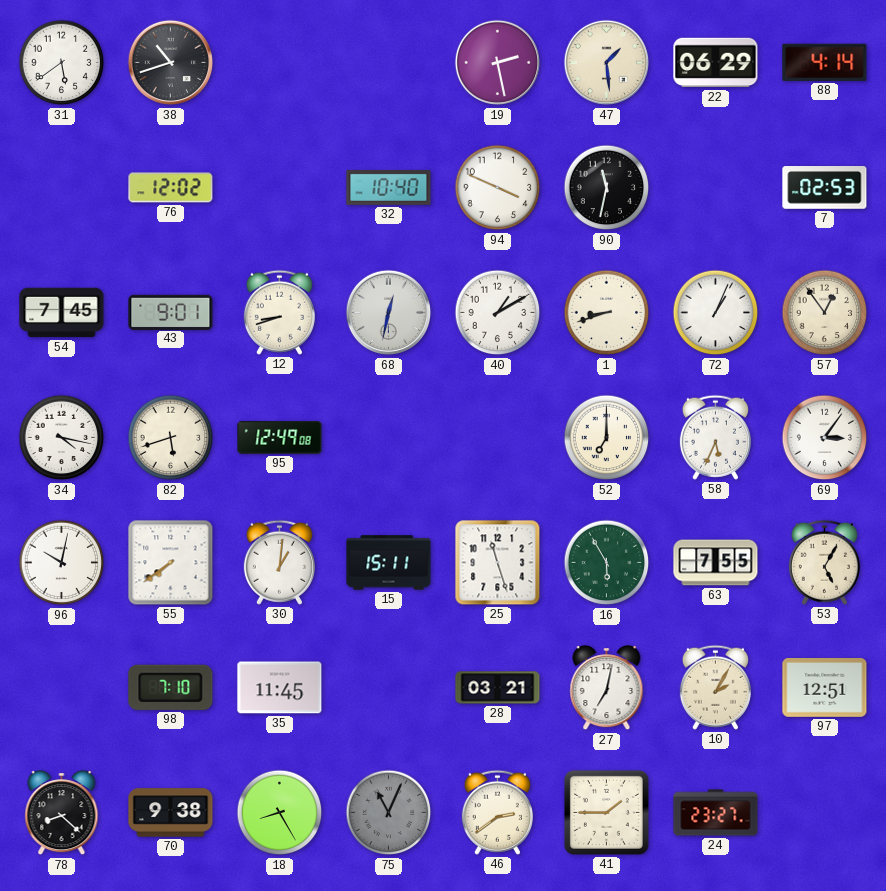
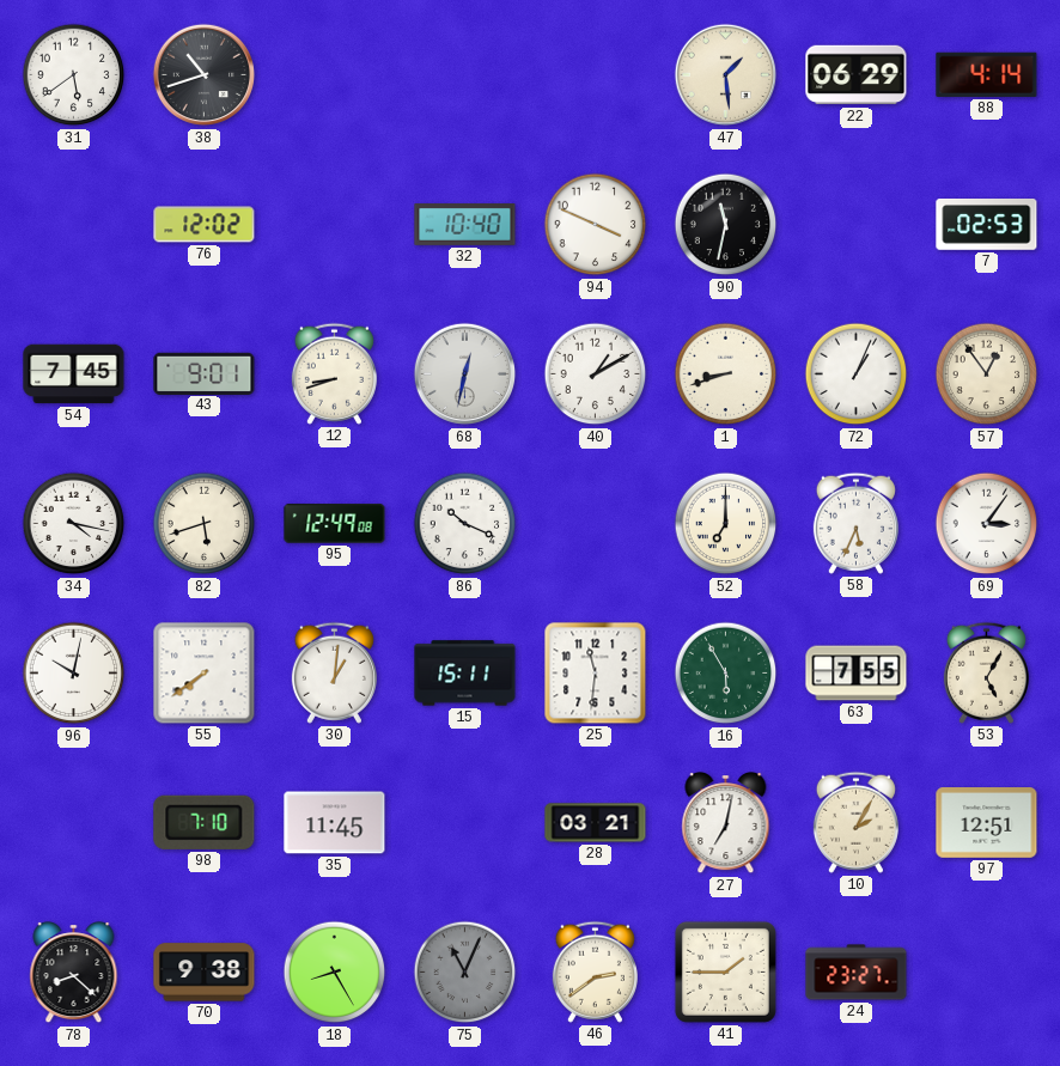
19: 2:28 -> none
86: none -> 10:19
25: 11:27 -> 11:31
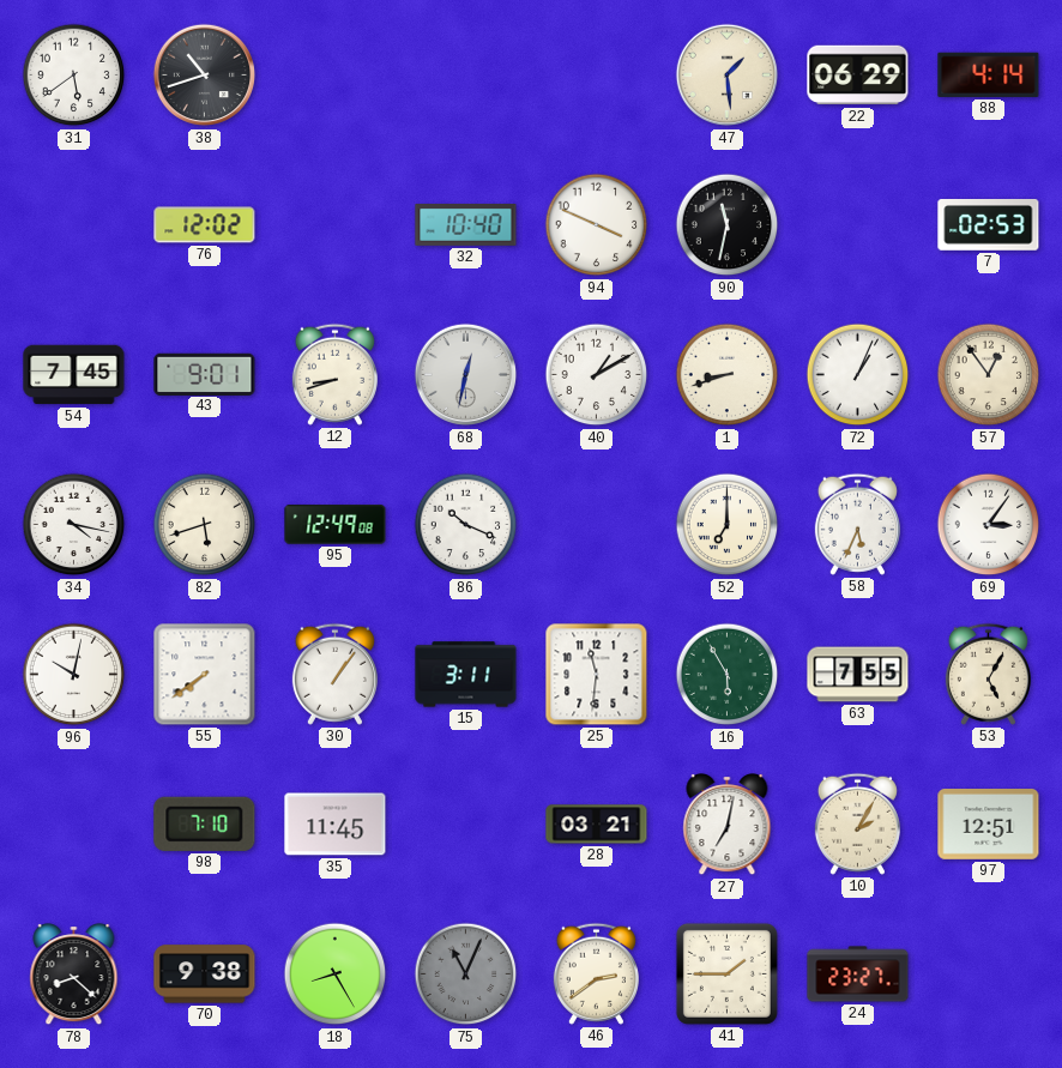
30: 1:01 -> 1:06
15: 15:11 -> 3:11
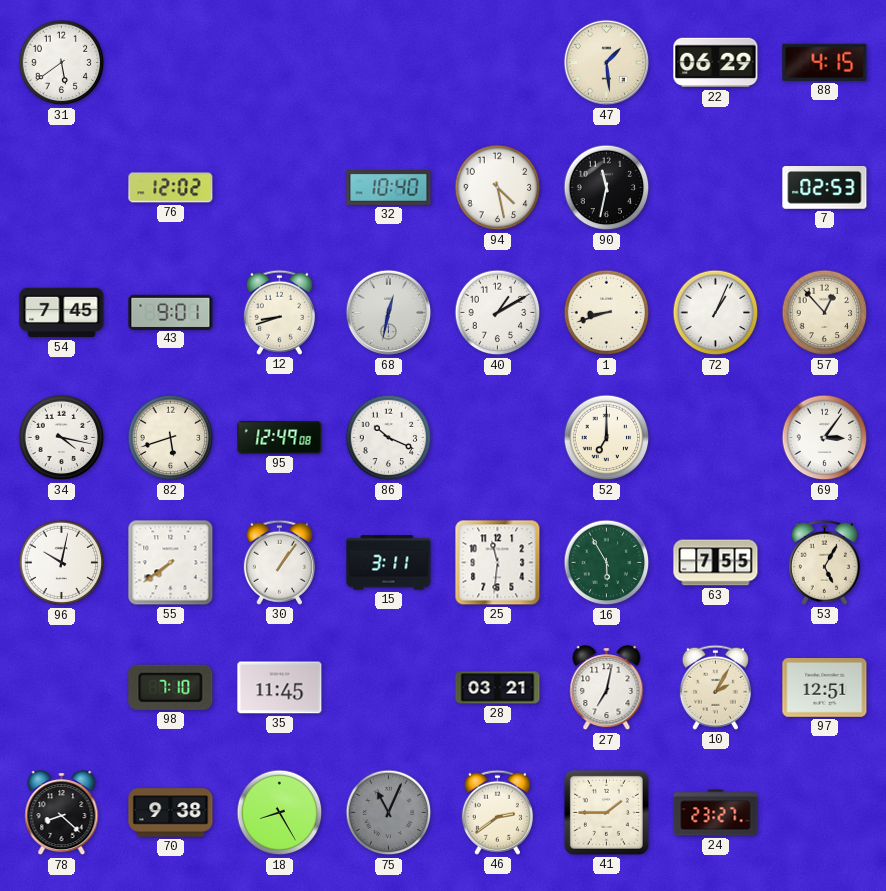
38: 10:42 -> none
88: 4:14 -> 4:15
94: 3:49 -> 4:28
57: 12:54 -> 12:53
58: 5:34 -> none
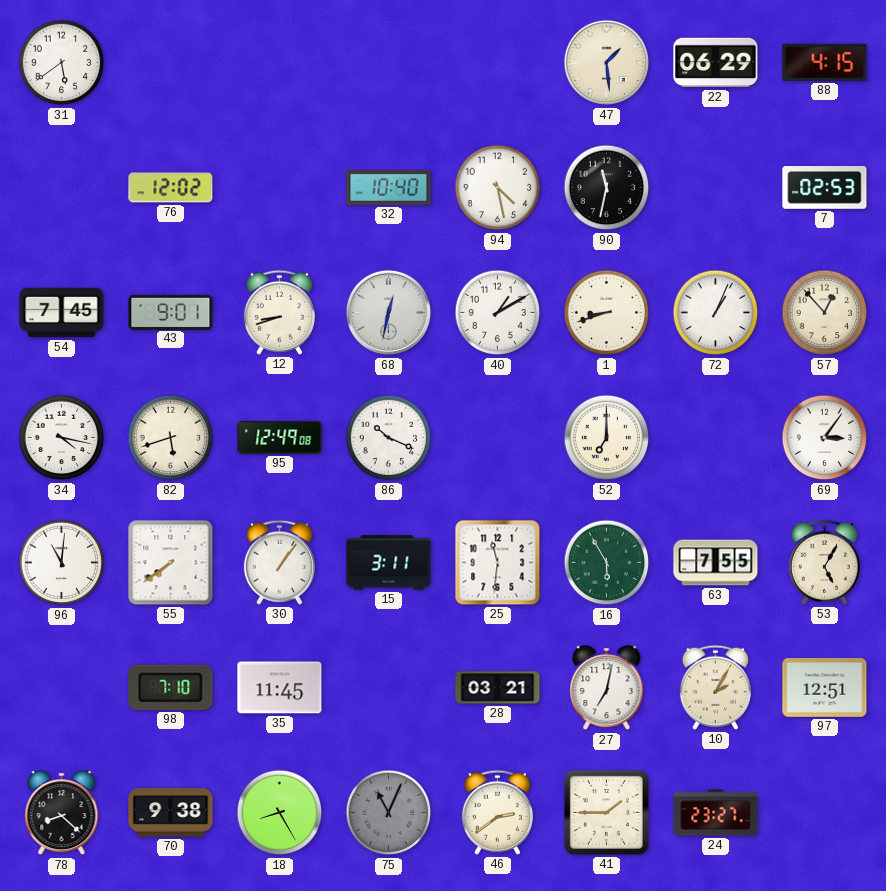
96: 10:02 -> 11:01
